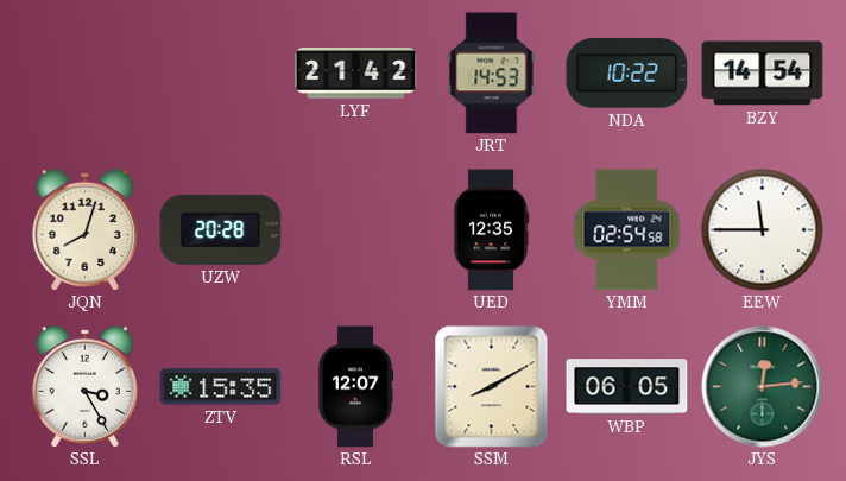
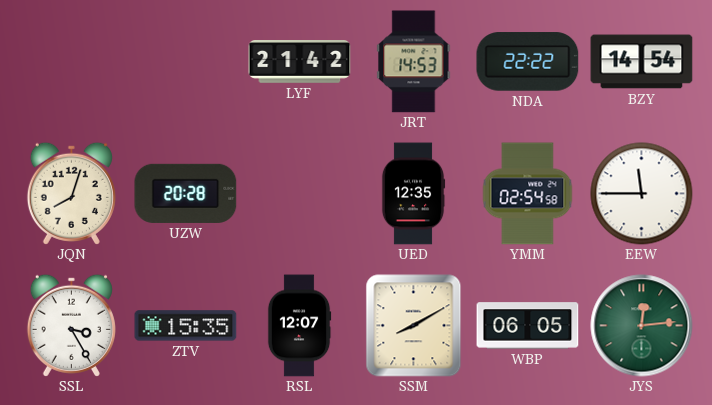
NDA: 10:22 -> 22:22
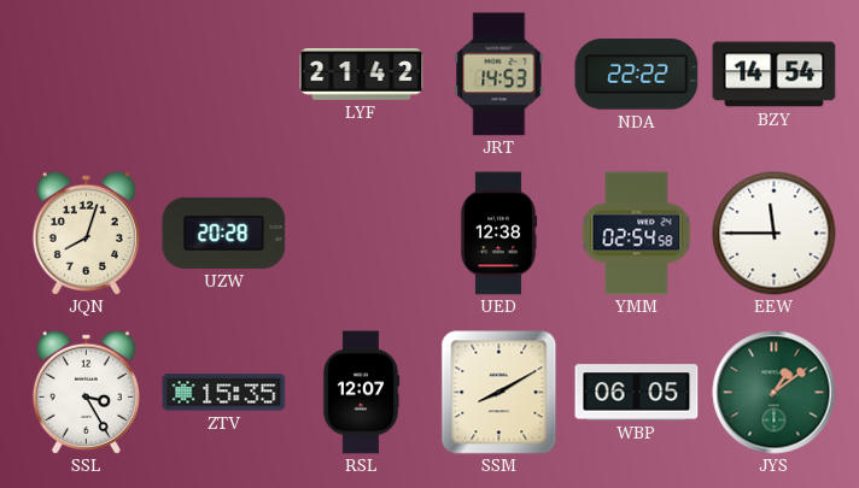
UED: 12:35 -> 12:38
JYS: 12:14 -> 1:09
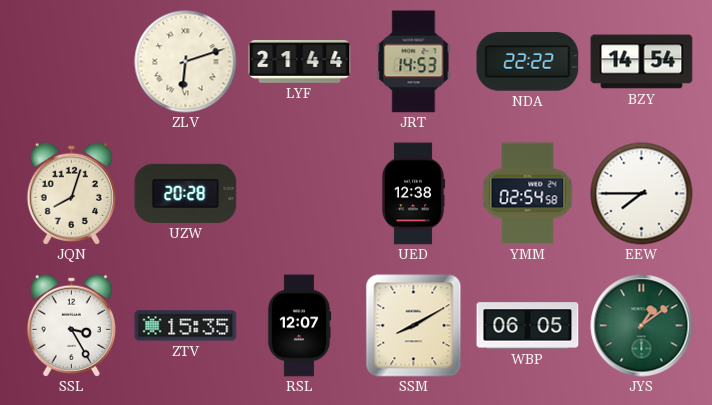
ZLV: none -> 6:12
LYF: 21:42 -> 21:44
EEW: 11:45 -> 7:45
